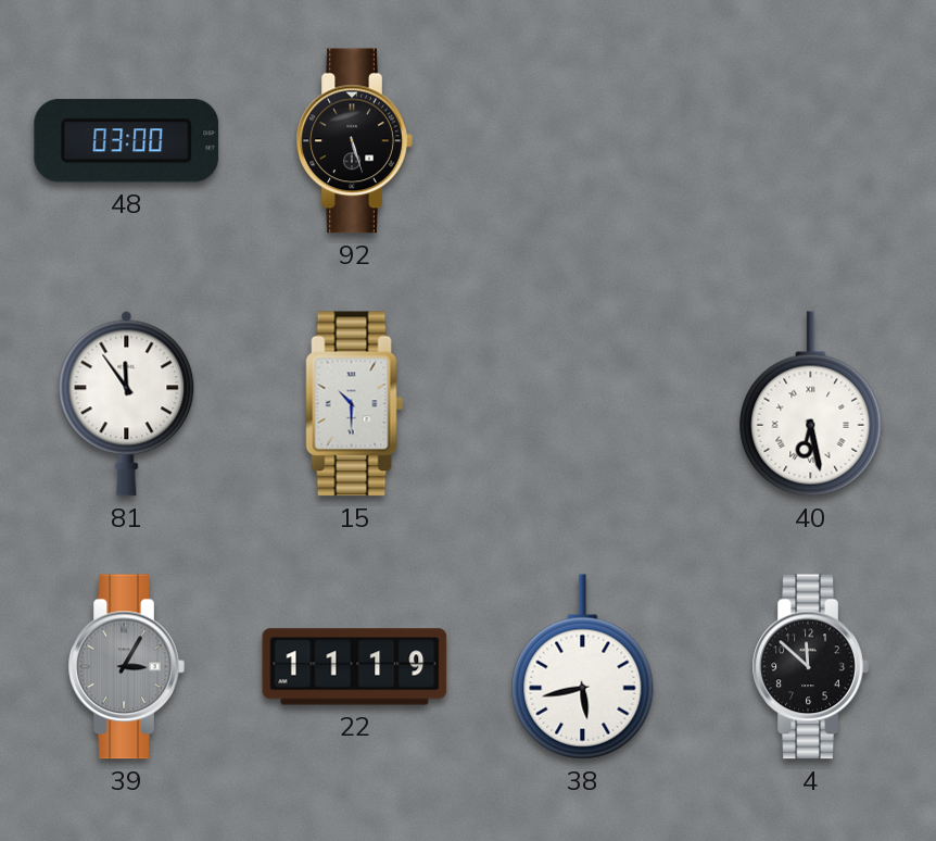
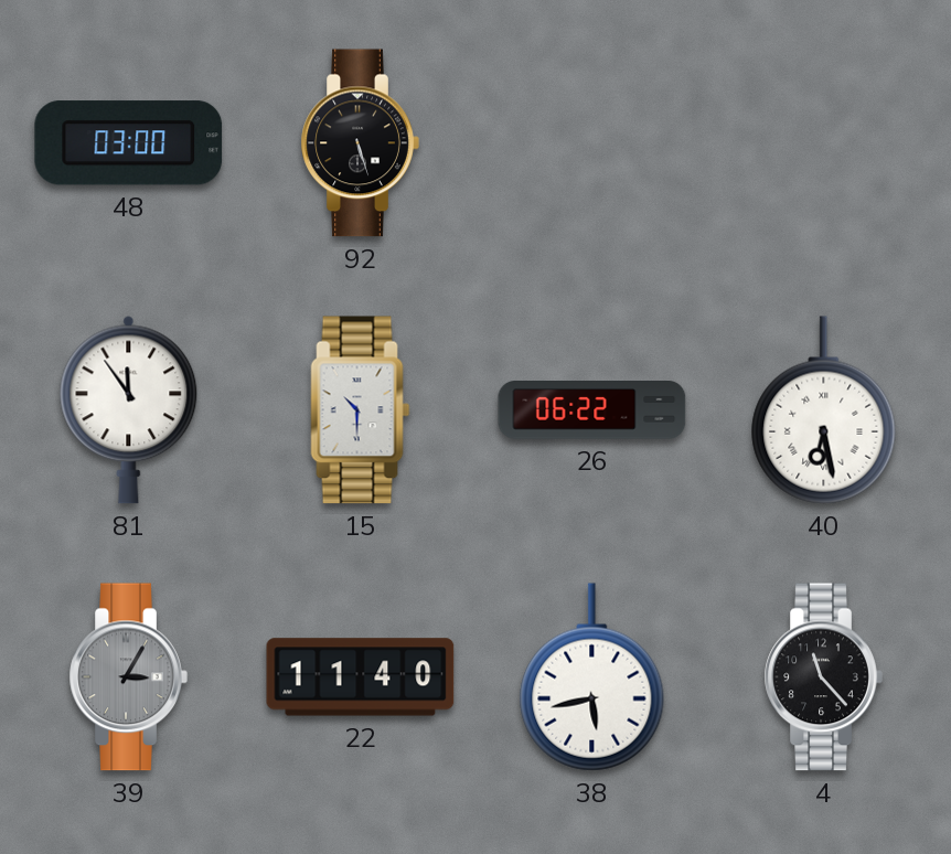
26: none -> 06:22
22: 11:19 -> 11:40
4: 11:52 -> 11:23
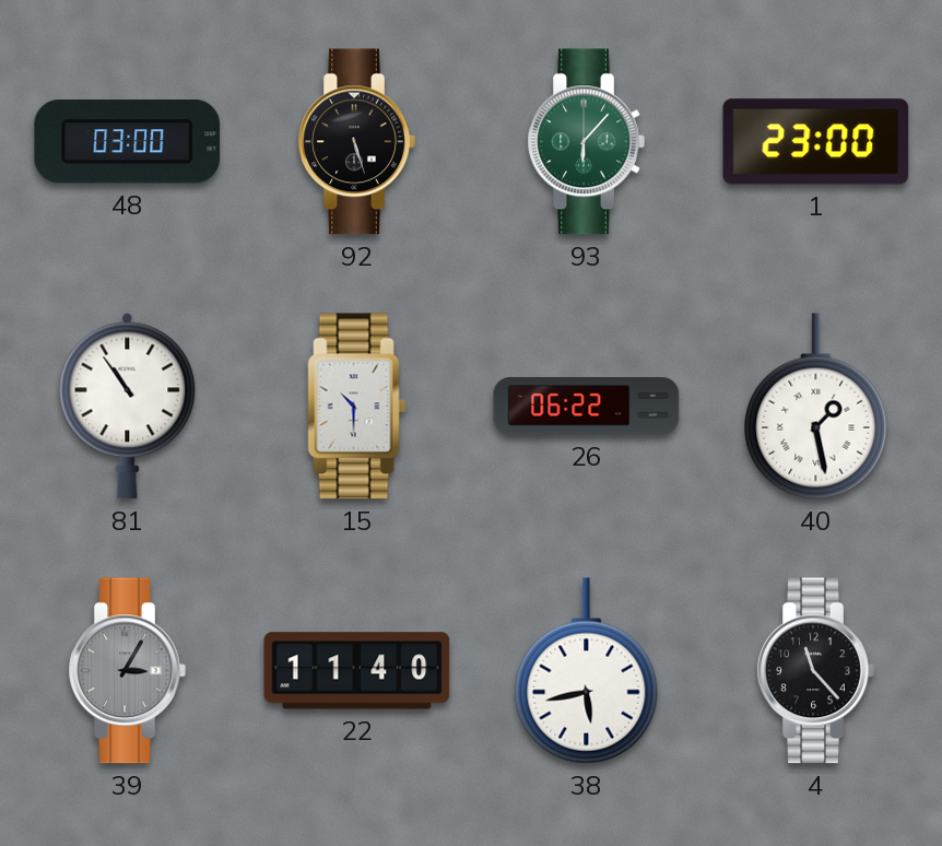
93: none -> 6:07
1: none -> 23:00
81: 11:54 -> 10:54
40: 6:28 -> 1:28
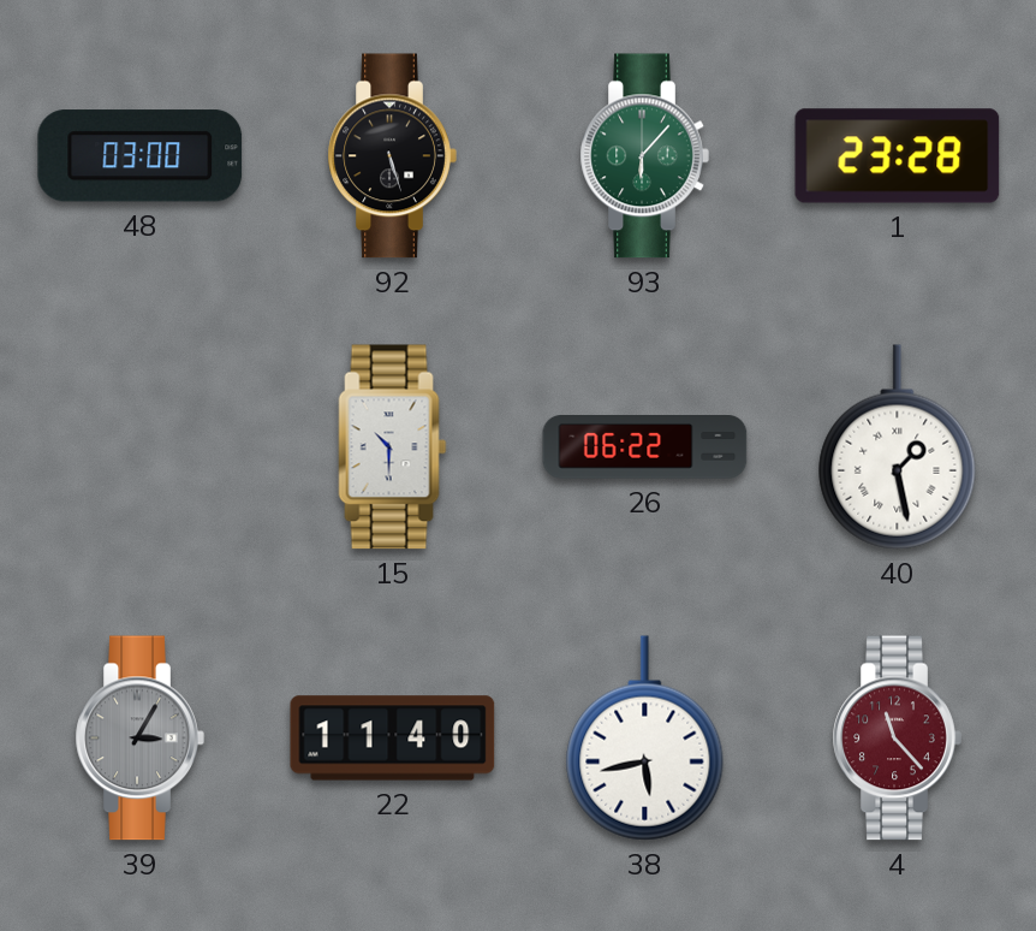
1: 23:00 -> 23:28
81: 10:54 -> none
4 dial: black -> burgundy
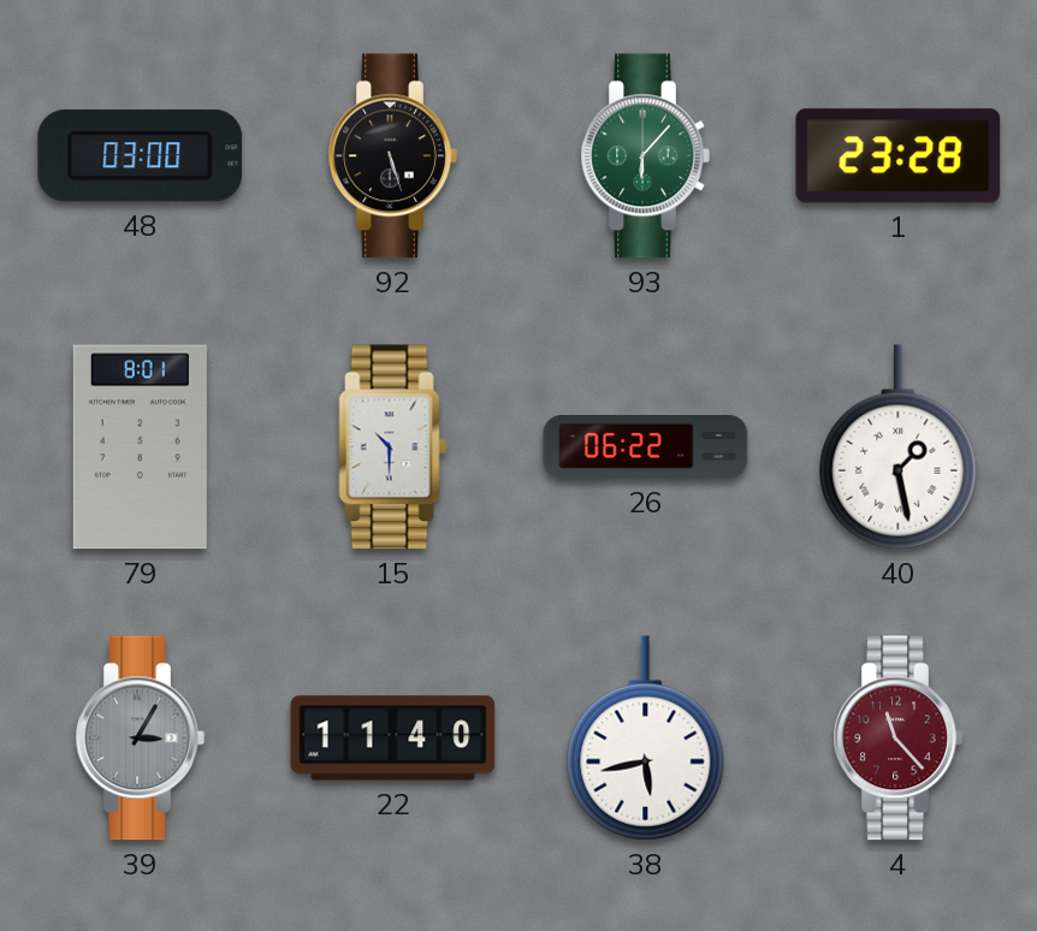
79: none -> 8:01
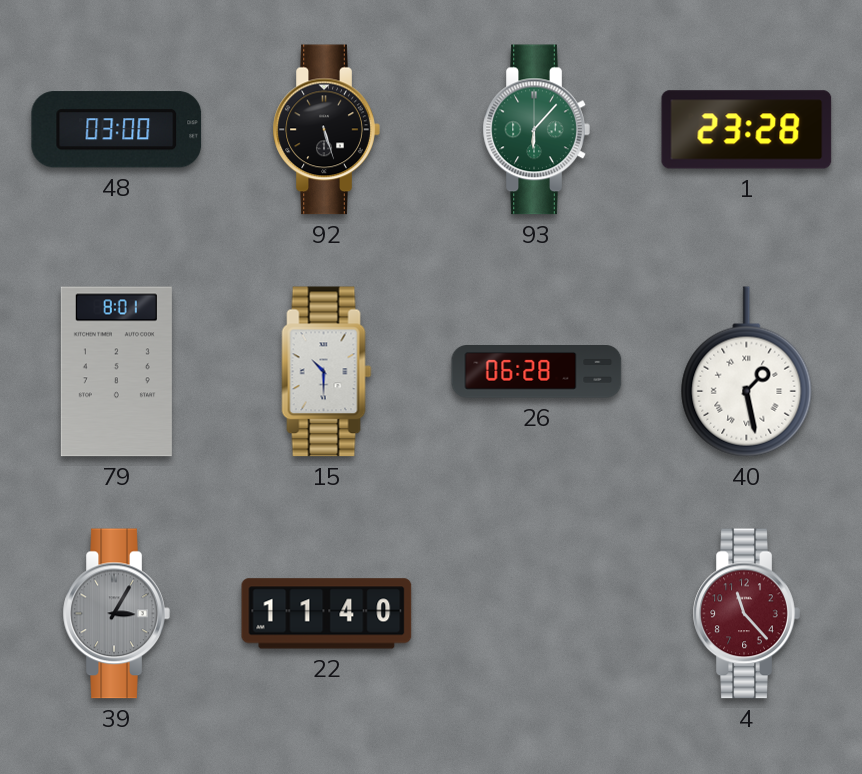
26: 06:22 -> 06:28
38: 5:43 -> none
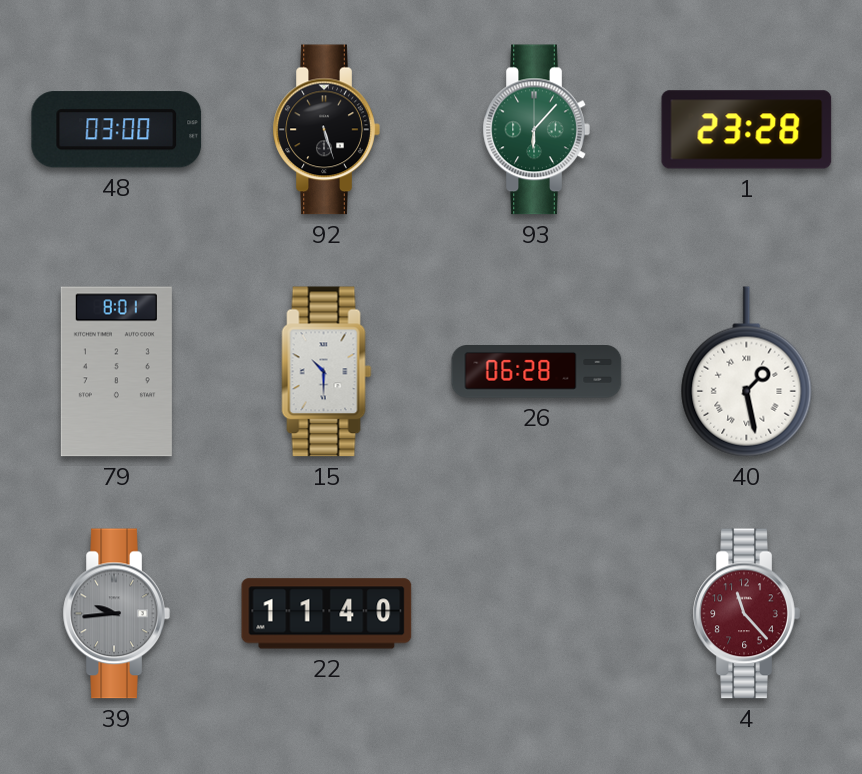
39: 3:05 -> 9:44
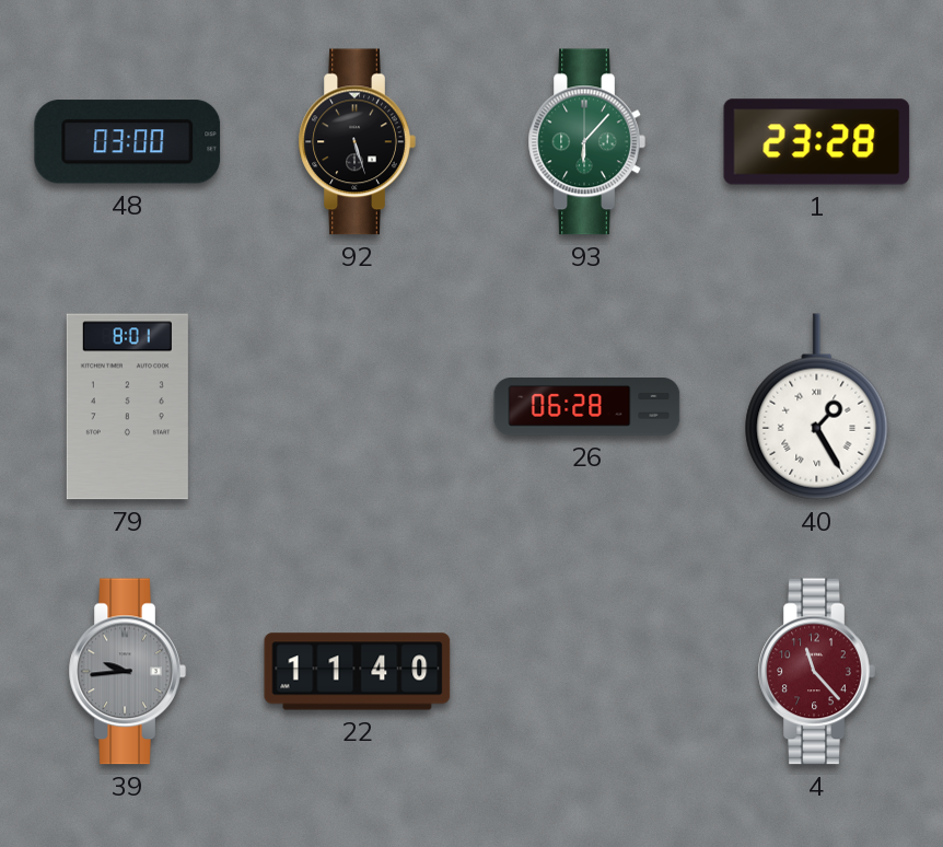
15: 10:30 -> none
40: 1:28 -> 1:25
